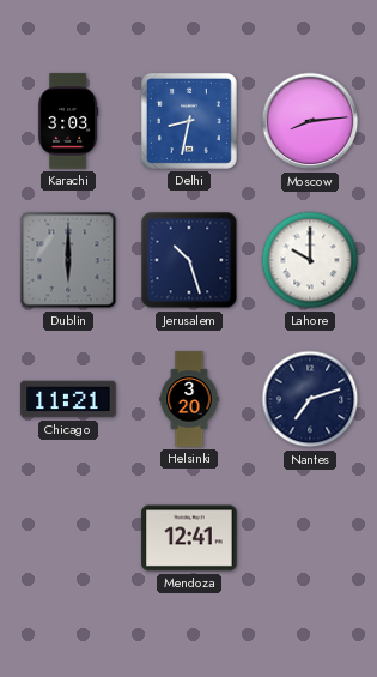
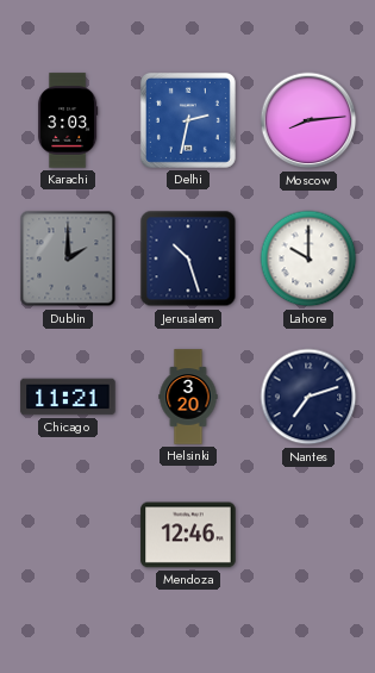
Delhi: 8:32 -> 2:32
Dublin: 6:00 -> 2:00
Mendoza: 12:41 -> 12:46
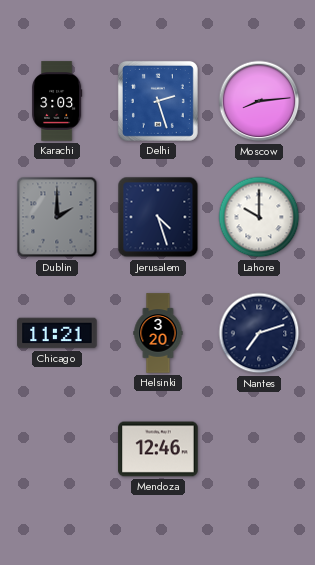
Delhi: 2:32 -> 2:27
Jerusalem: 10:27 -> 4:27
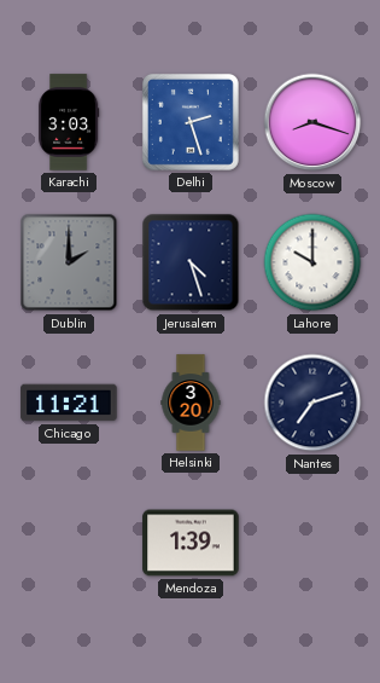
Moscow: 8:14 -> 8:18
Mendoza: 12:46 -> 1:39
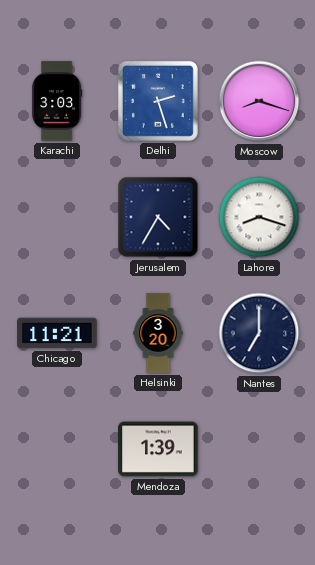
Dublin: 2:00 -> none
Jerusalem: 4:27 -> 4:35
Lahore: 10:00 -> 8:18
Nantes: 7:12 -> 7:00
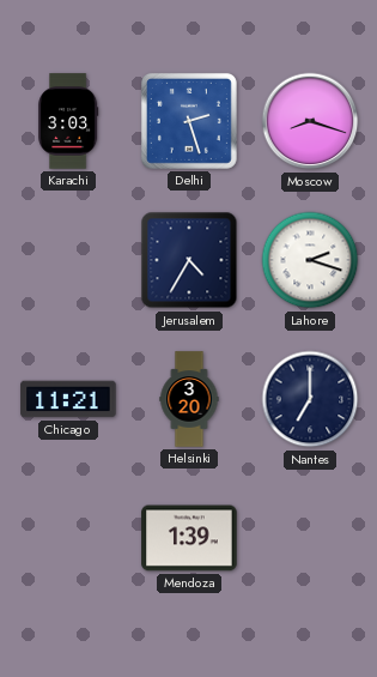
Lahore: 8:18 -> 2:18
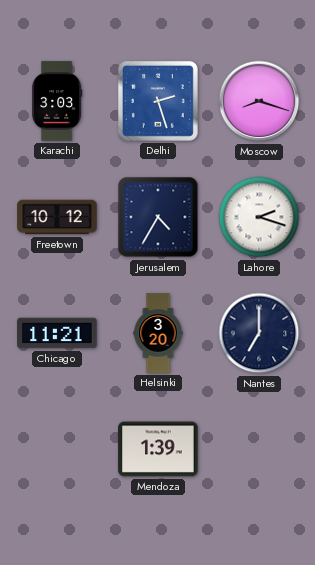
Freetown: none -> 10:12
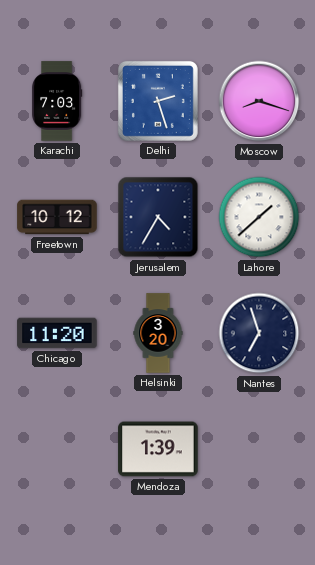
Karachi: 3:03 -> 7:03
Lahore: 2:18 -> 1:38
Chicago: 11:21 -> 11:20
Nantes: 7:00 -> 6:57
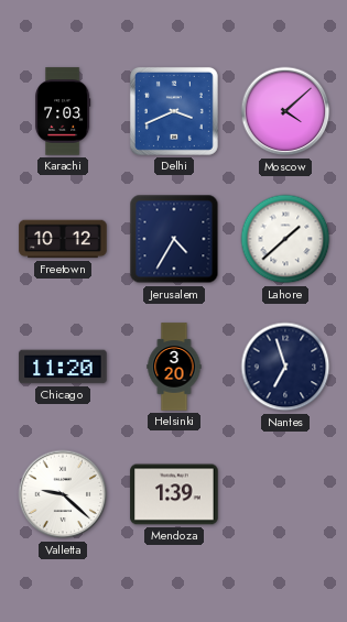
Delhi: 2:27 -> 3:41
Moscow: 8:18 -> 4:08
Valletta: none -> 9:22
